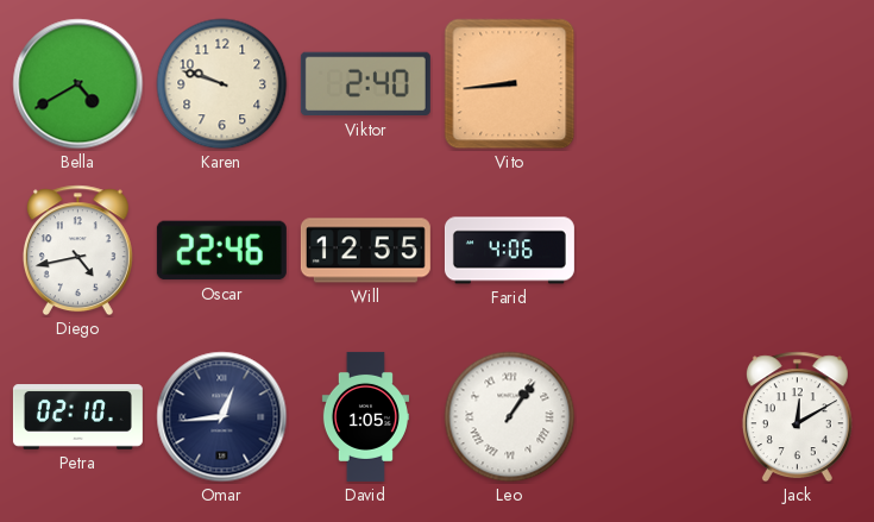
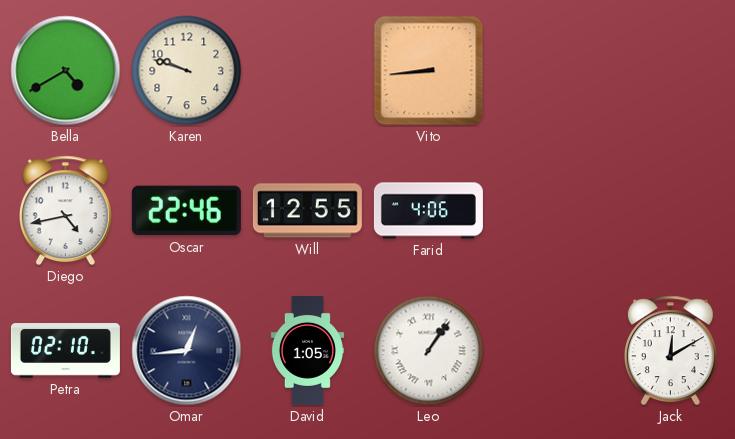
Viktor: 2:40 -> none
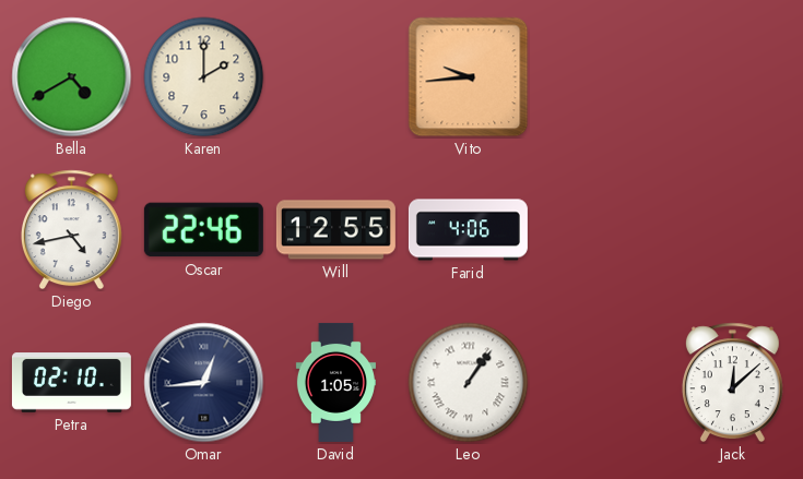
Karen: 9:48 -> 2:00
Vito: 8:44 -> 9:44
Jack: 12:10 -> 12:08
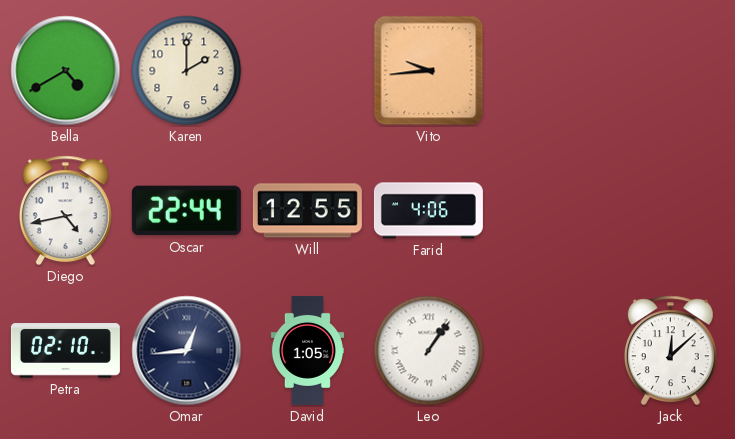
Oscar: 22:46 -> 22:44
